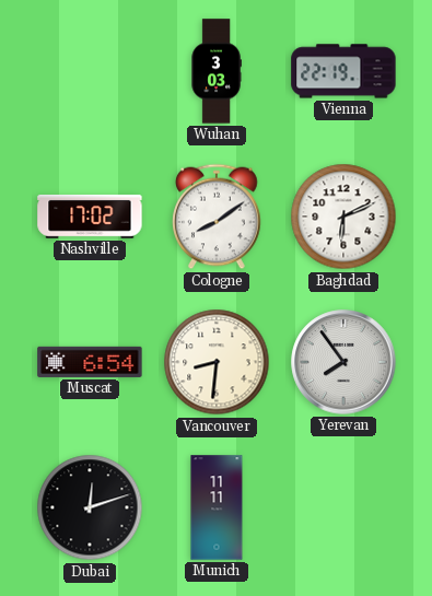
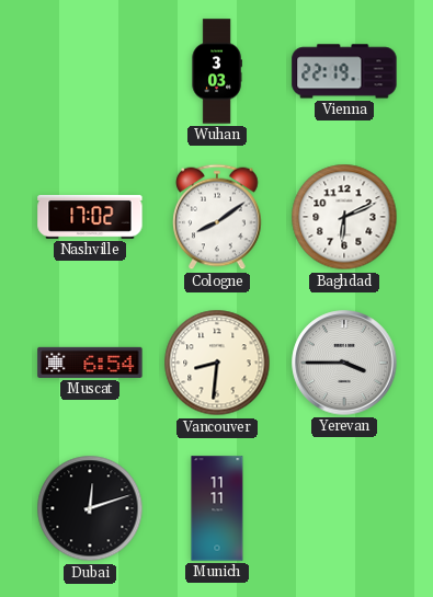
Yerevan: 7:54 -> 3:45
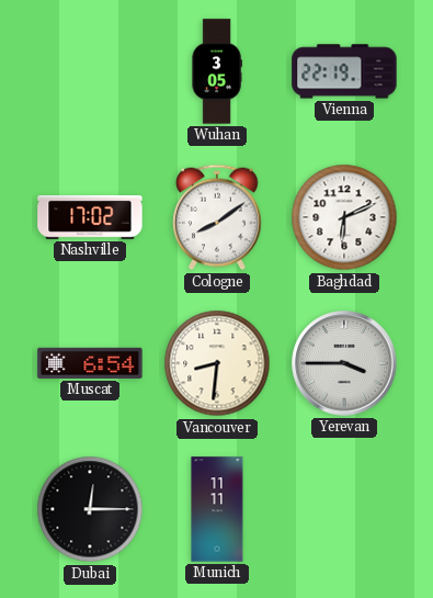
Wuhan: 3:03 -> 3:05
Dubai: 12:12 -> 12:15
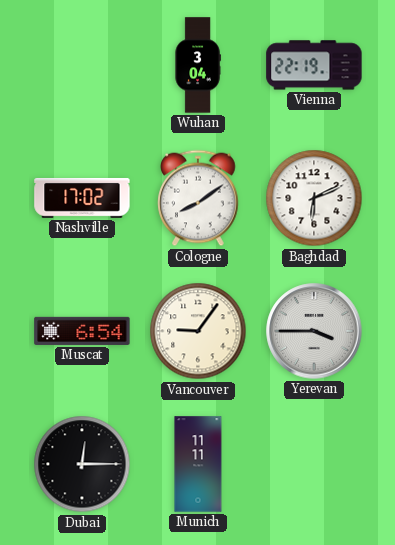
Wuhan: 3:05 -> 3:04
Vancouver: 8:31 -> 9:06
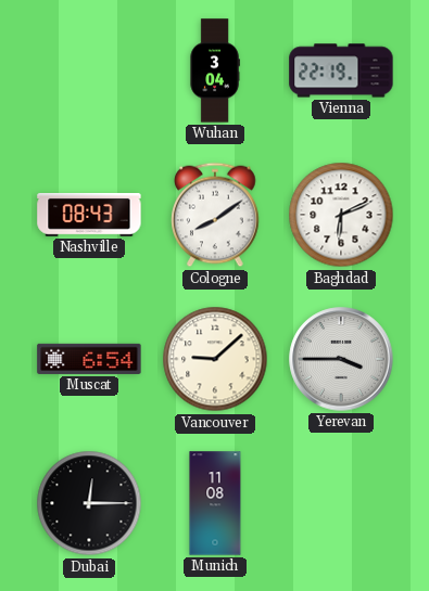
Nashville: 17:02 -> 08:43
Vancouver: 9:06 -> 9:08
Munich: 11:11 -> 11:08
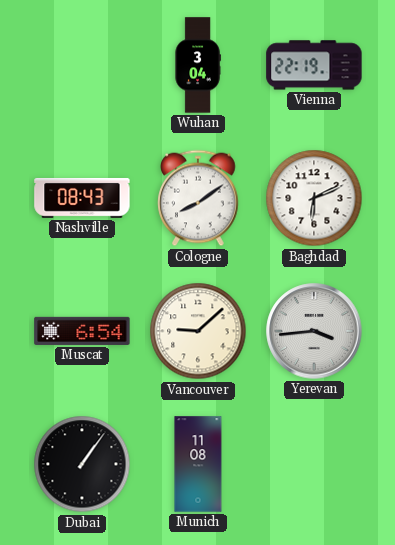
Yerevan: 3:45 -> 3:44
Dubai: 12:15 -> 1:06
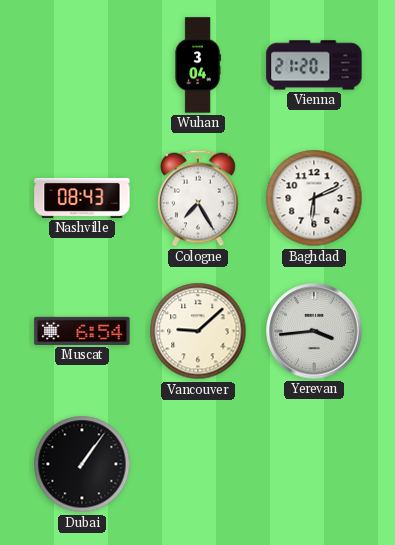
Vienna: 22:19 -> 21:20
Cologne: 8:09 -> 7:25
Munich: 11:08 -> none
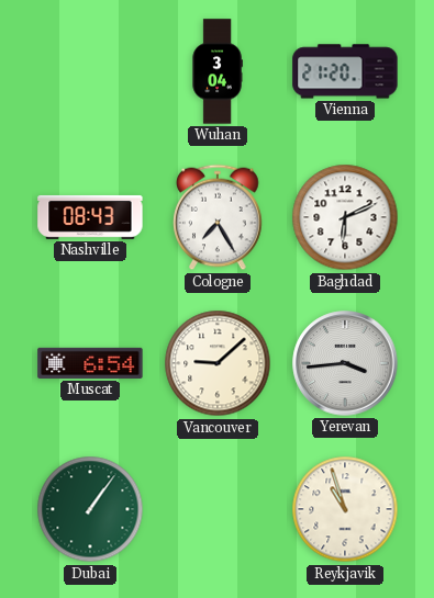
Dubai dial: black -> green
Reykjavik: none -> 10:57
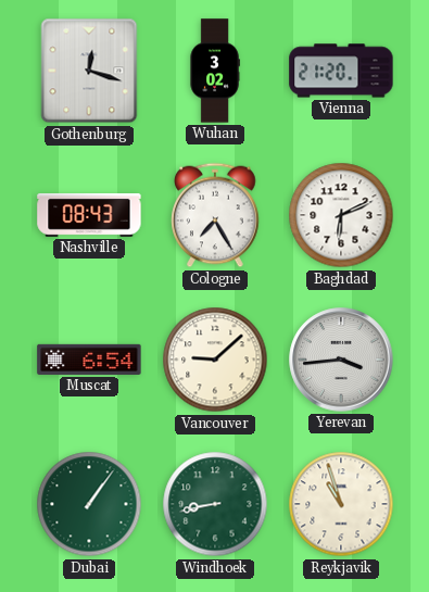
Gothenburg: none -> 12:18
Wuhan: 3:04 -> 3:02
Windhoek: none -> 8:43
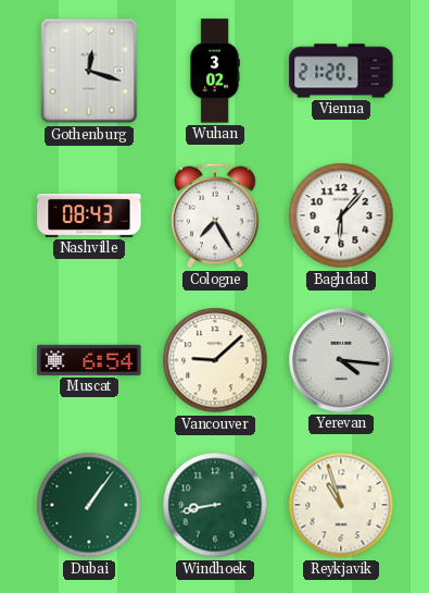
Baghdad: 6:11 -> 6:07
Yerevan: 3:44 -> 4:16
